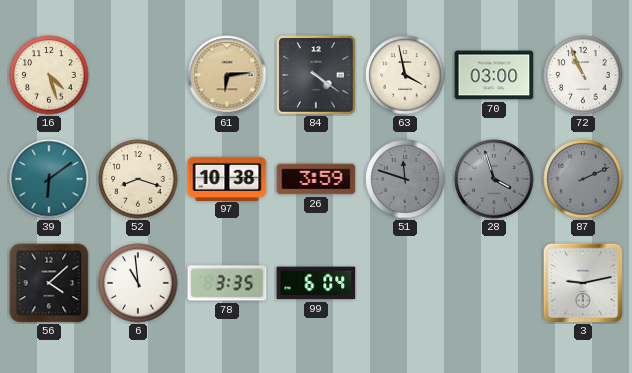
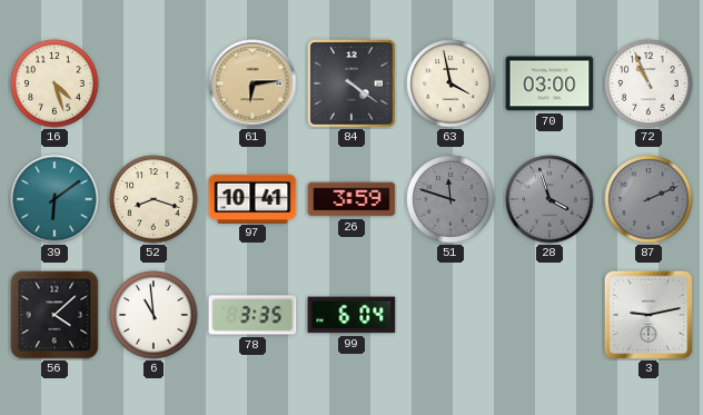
97: 10:38 -> 10:41
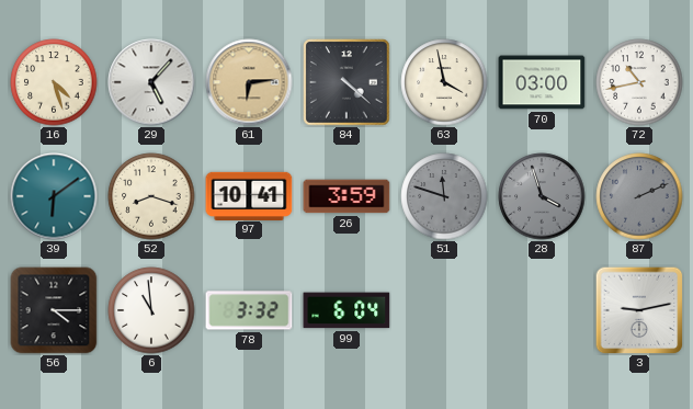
29: none -> 5:07
84: 4:21 -> 4:22
72: 10:56 -> 10:43
56: 4:08 -> 4:15
78: 3:35 -> 3:32
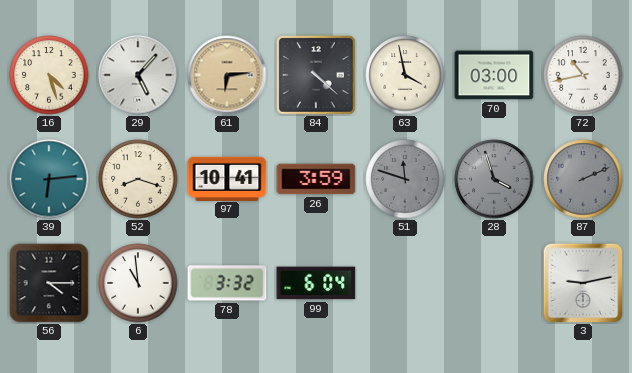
39: 6:09 -> 6:14
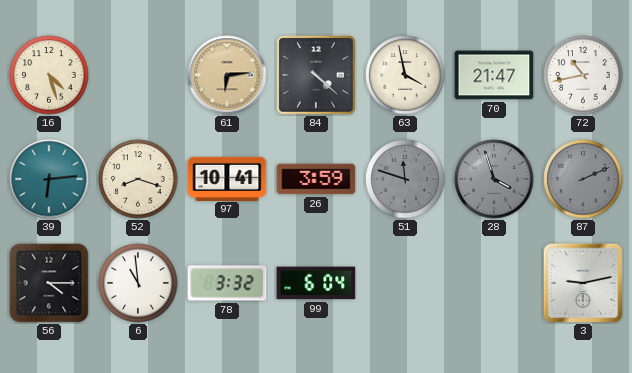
29: 5:07 -> none
70: 03:00 -> 21:47
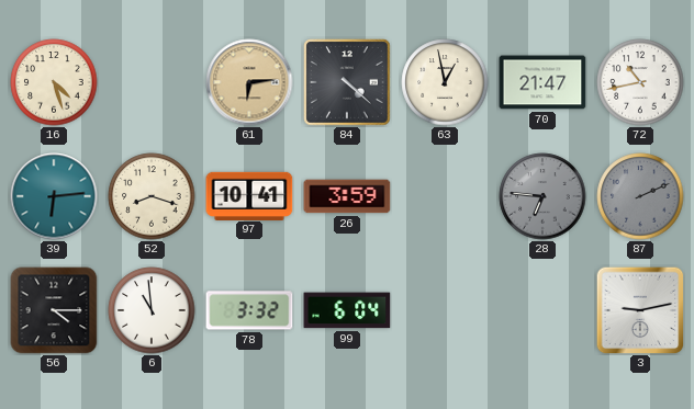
63: 3:58 -> 12:58
51: 11:48 -> none
28: 3:57 -> 6:46
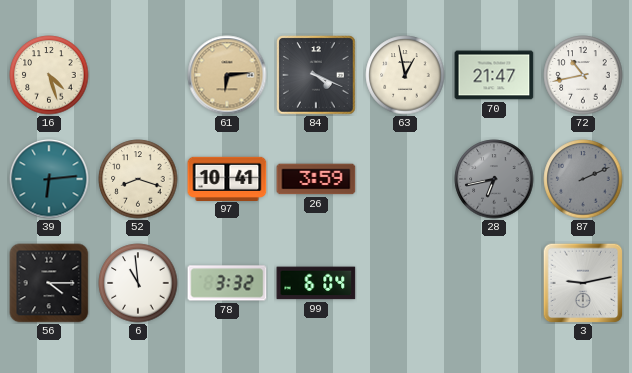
84: 4:22 -> 4:19
28: 6:46 -> 6:43
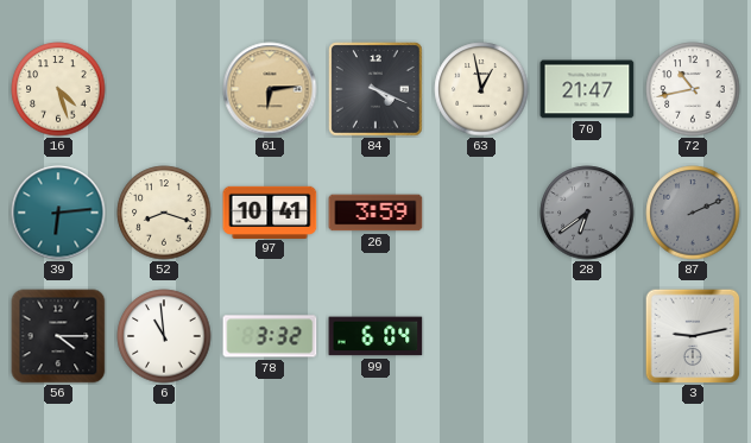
28: 6:43 -> 6:39
